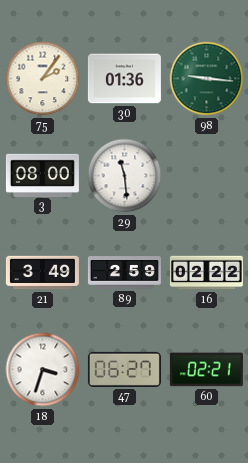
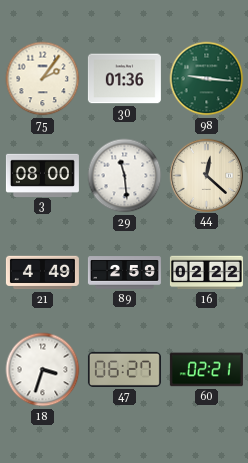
44: none -> 12:22
21: 3:49 -> 4:49
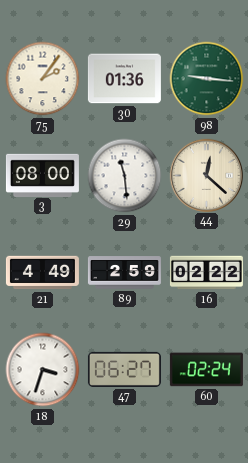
60: 02:21 -> 02:24
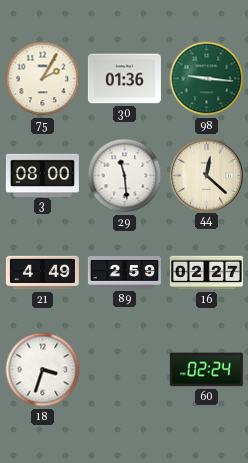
75: 2:06 -> 2:05
16: 02:22 -> 02:27
47: 06:27 -> none
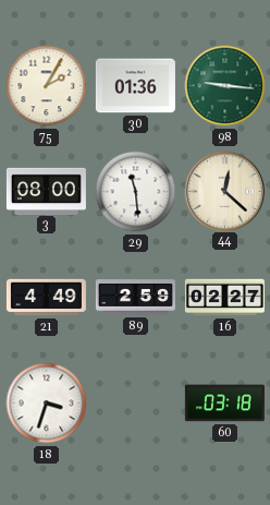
60: 02:24 -> 03:18
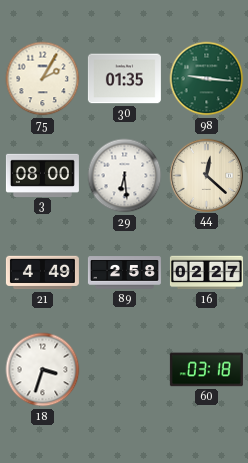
30: 01:36 -> 01:35
29: 11:29 -> 6:29
89: 2:59 -> 2:58
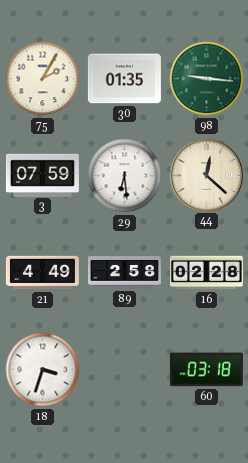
3: 08:00 -> 07:59
16: 02:27 -> 02:28
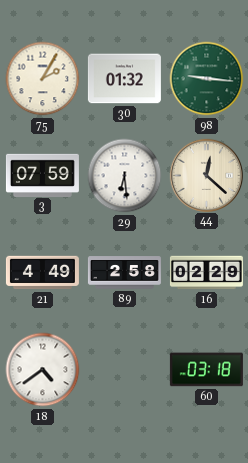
30: 01:35 -> 01:32
16: 02:28 -> 02:29
18: 3:33 -> 4:39
